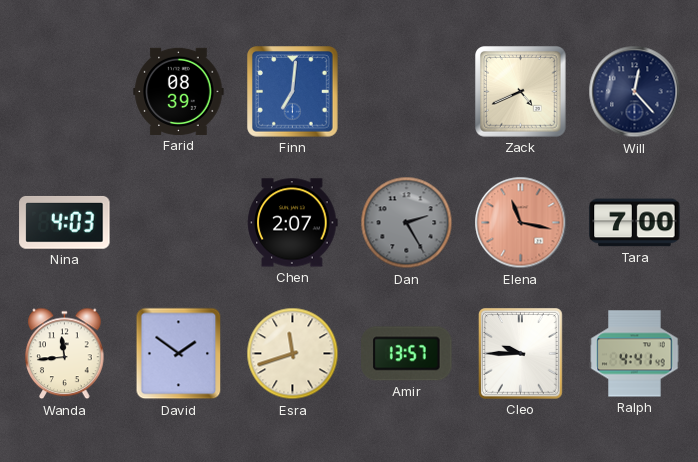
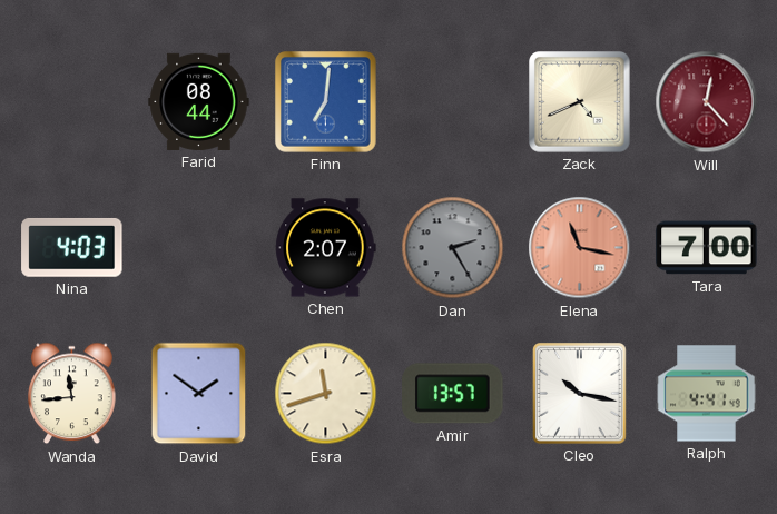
Farid: 08:39 -> 08:44
Will dial: navy -> burgundy
Cleo: 9:45 -> 10:17
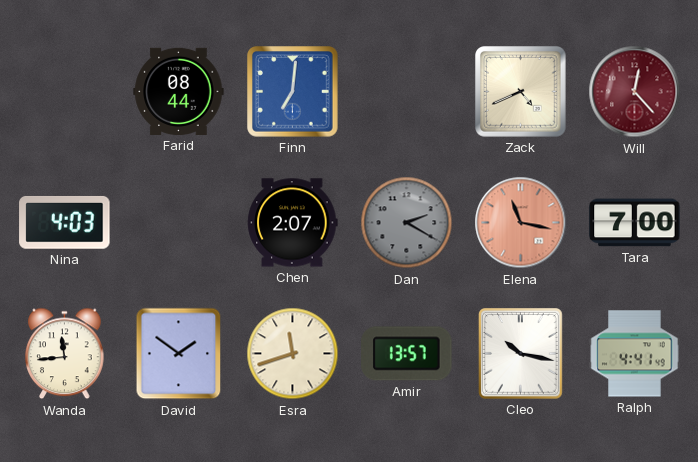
Dan: 2:25 -> 2:20
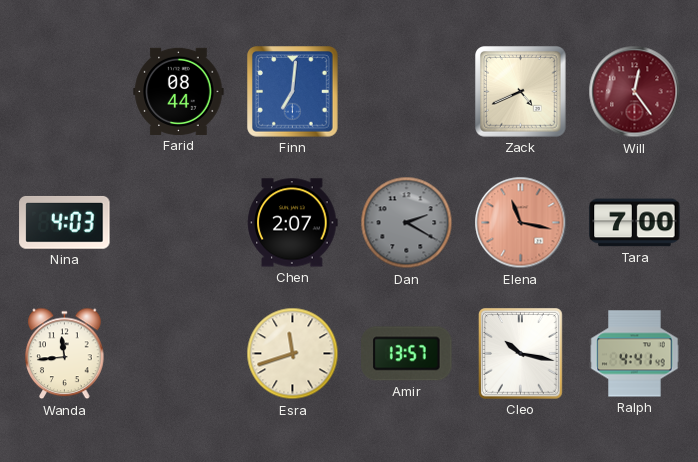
Will: 12:23 -> 12:24
David: 1:51 -> none
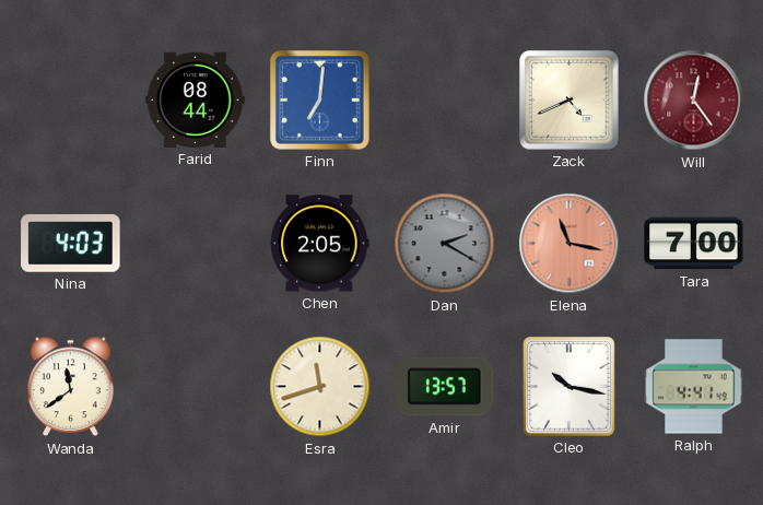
Chen: 2:07 -> 2:05
Wanda: 11:44 -> 11:39
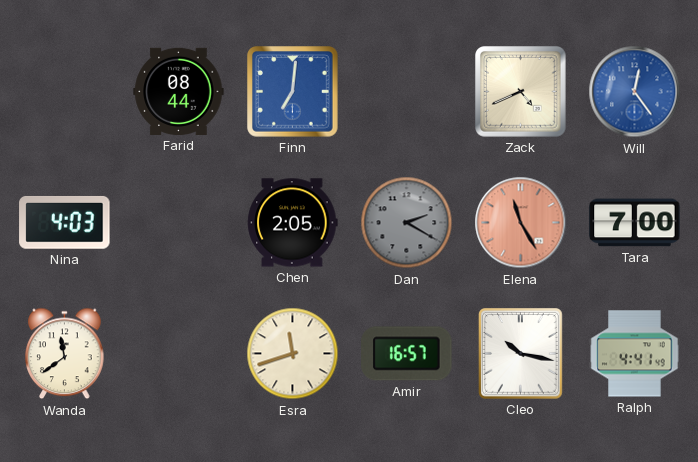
Will dial: burgundy -> blue
Elena: 11:17 -> 11:25
Amir: 13:57 -> 16:57
